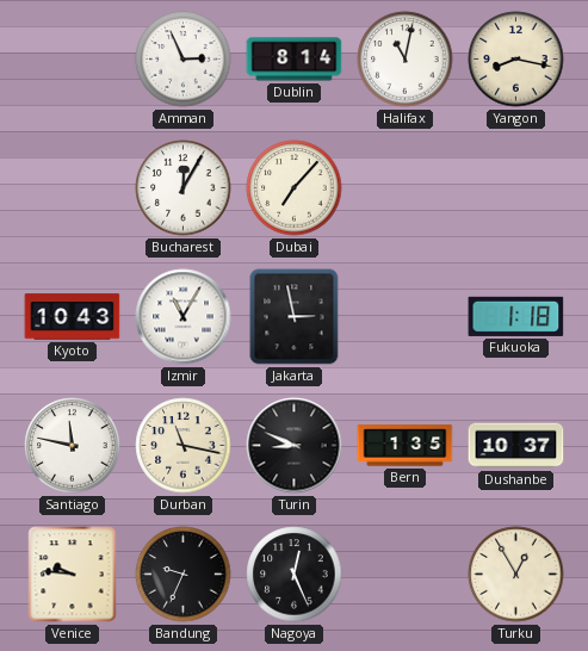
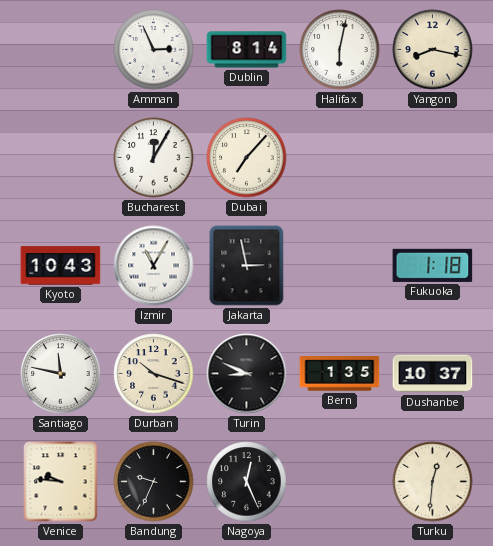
Halifax: 11:02 -> 6:02
Durban: 11:17 -> 10:18
Turku: 12:55 -> 12:31
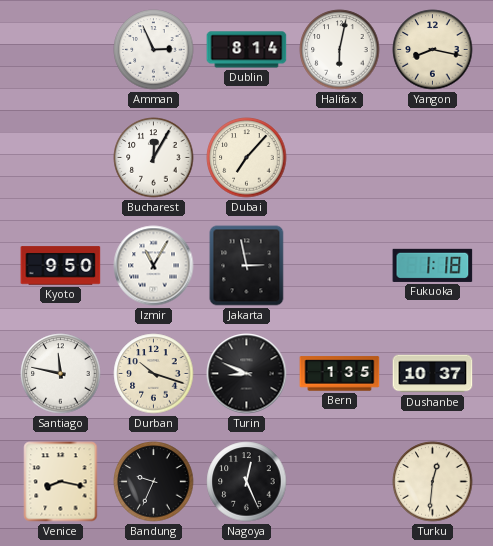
Kyoto: 10:43 -> 9:50
Venice: 9:46 -> 8:17
